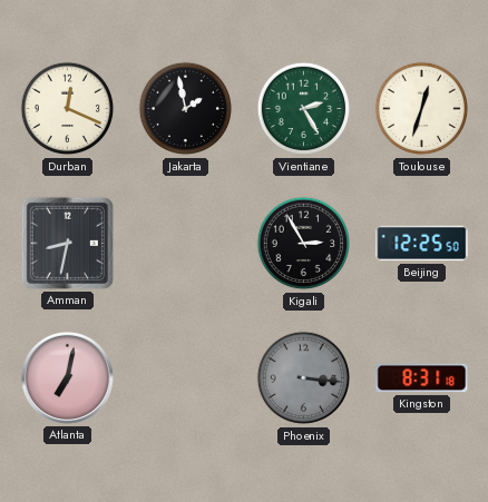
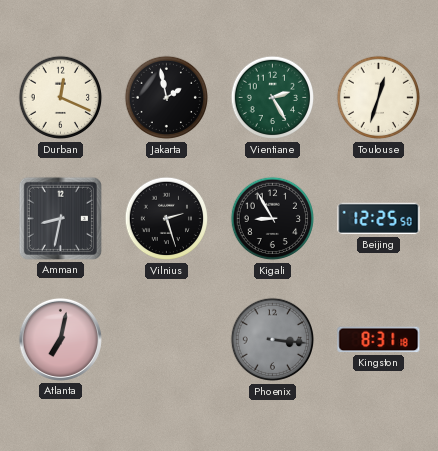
Vilnius: none -> 2:27
Kigali: 2:55 -> 8:55
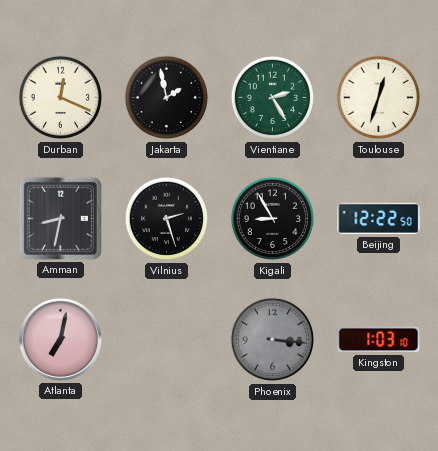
Beijing: 12:25 -> 12:22
Kingston: 8:31 -> 1:03
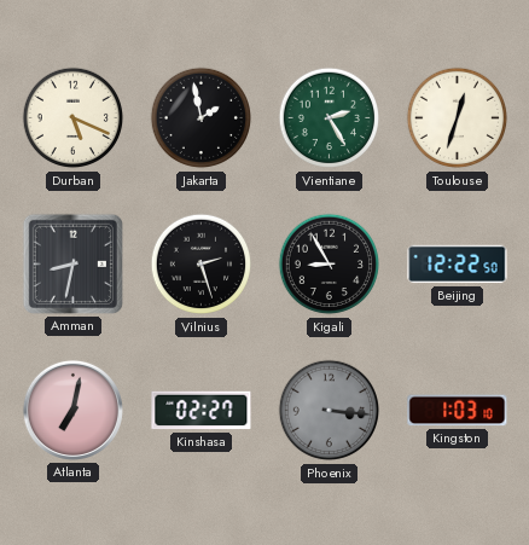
Durban: 12:19 -> 5:19
Kinshasa: none -> 02:27
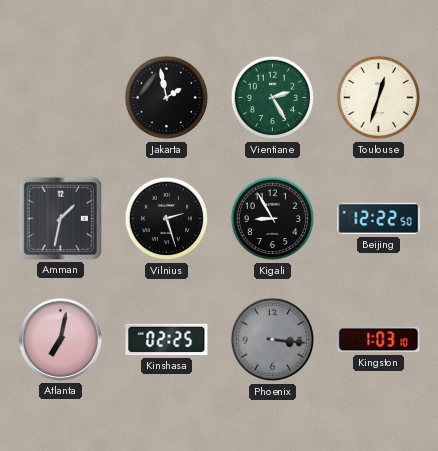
Durban: 5:19 -> none
Amman: 8:32 -> 1:32
Kinshasa: 02:27 -> 02:25
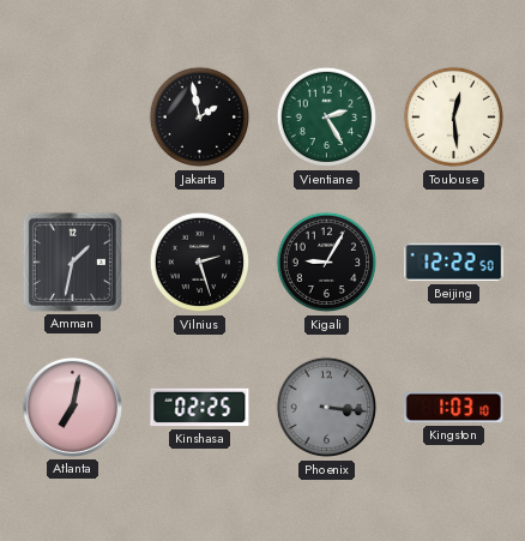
Toulouse: 12:33 -> 12:29
Kigali: 8:55 -> 9:05
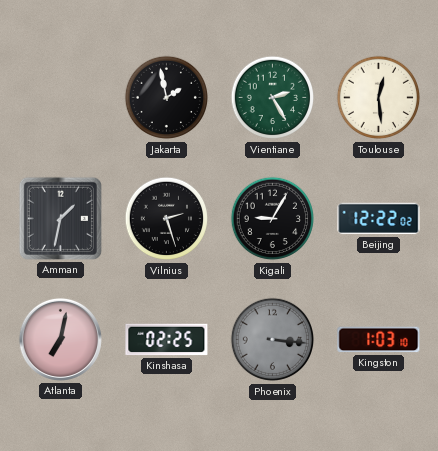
Beijing: 12:22:50 -> 12:22:02
